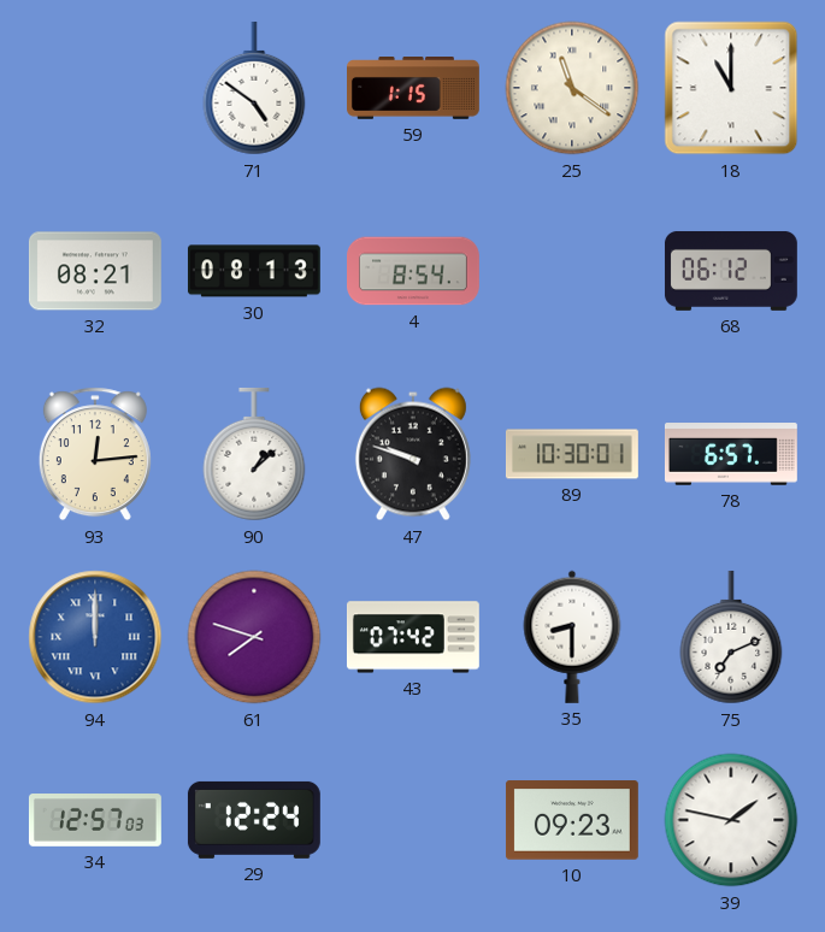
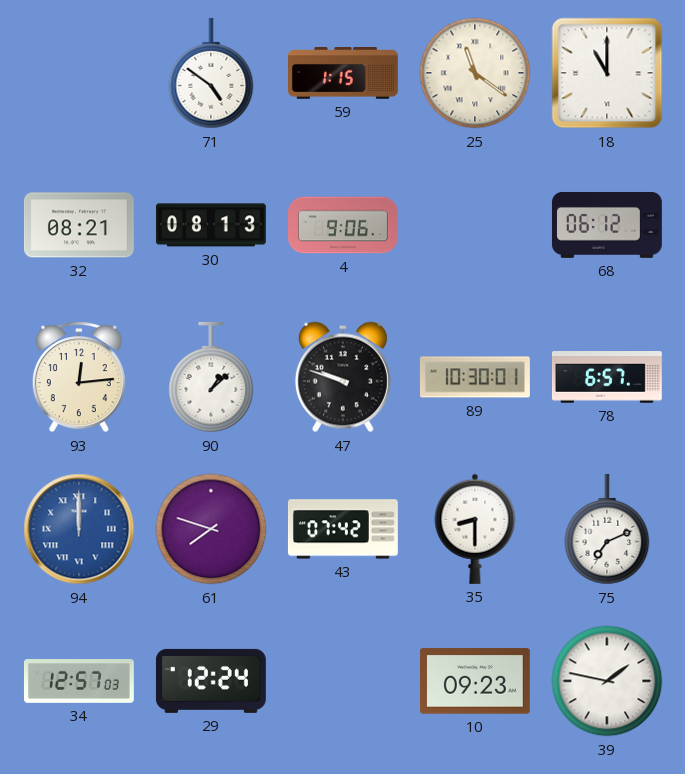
4: 8:54 -> 9:06
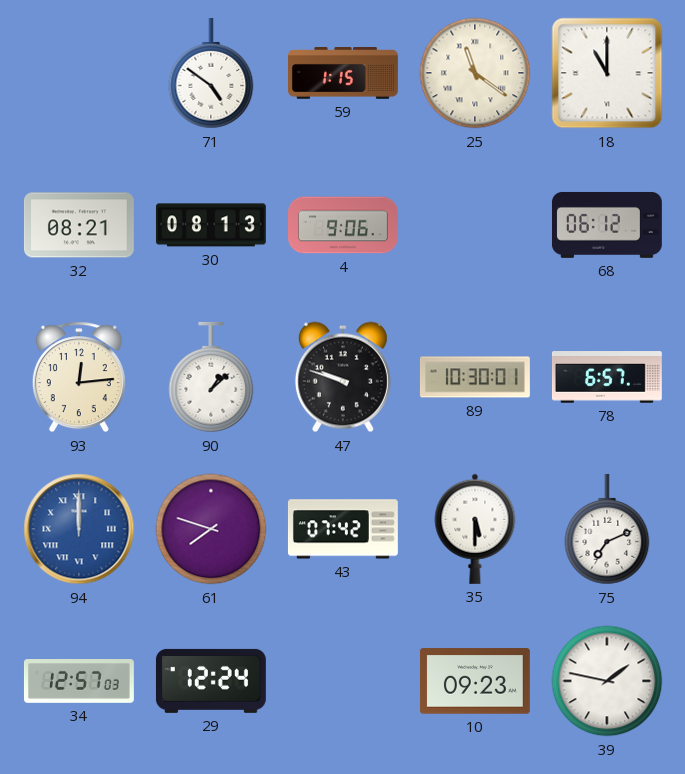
35: 8:30 -> 5:30
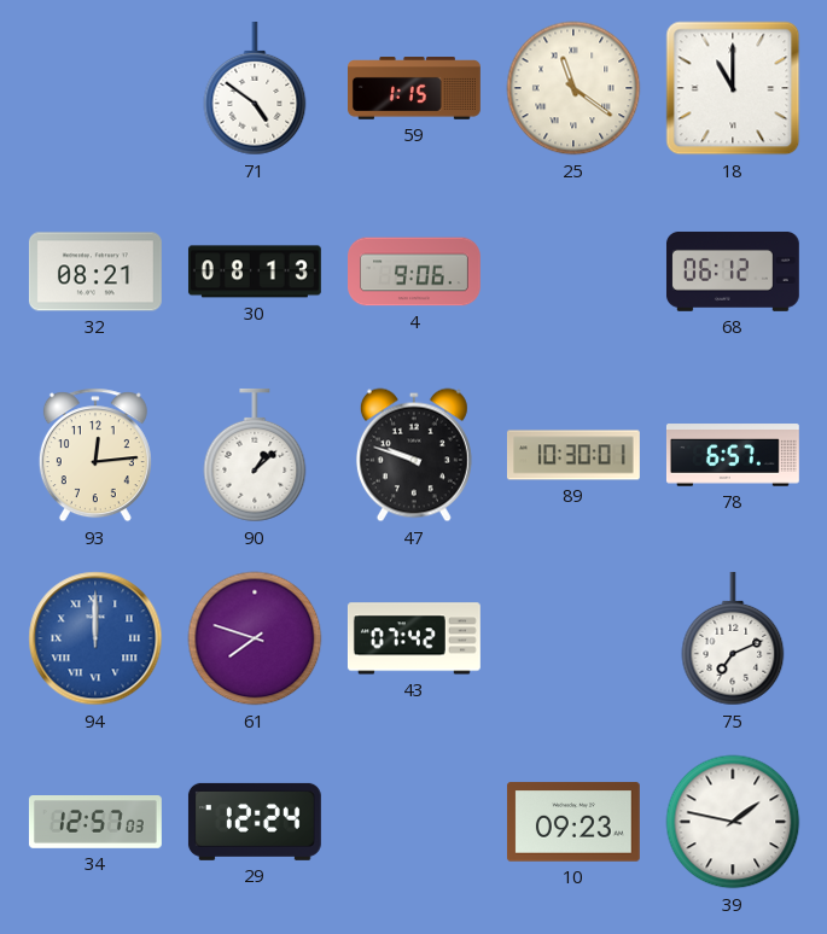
35: 5:30 -> none
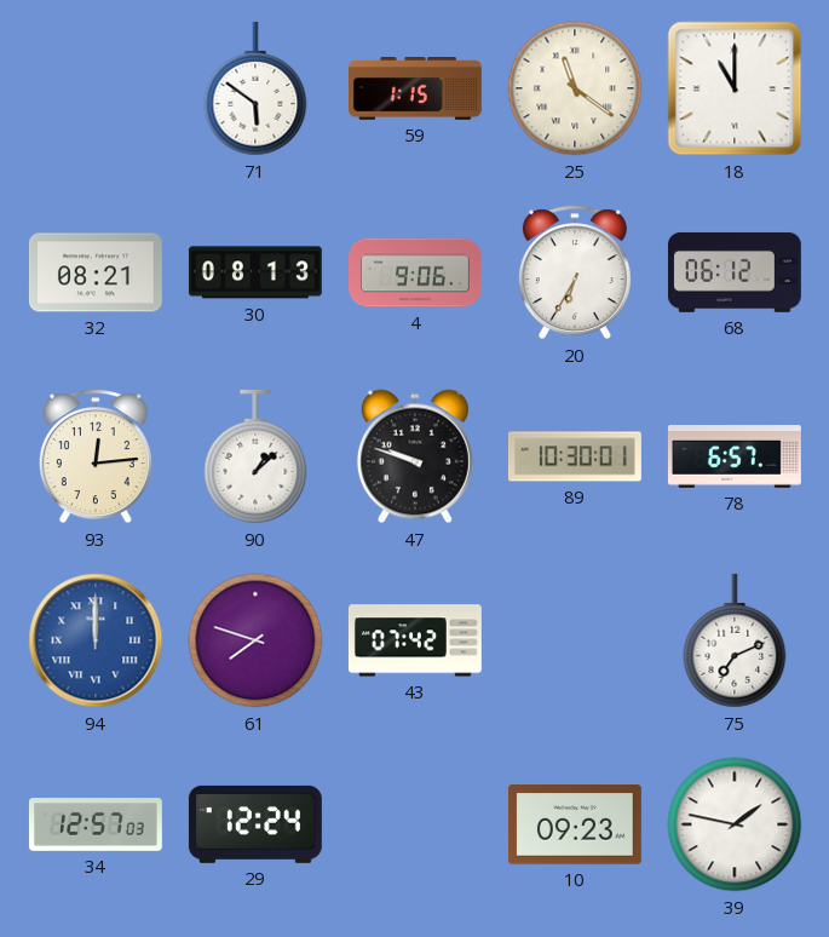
71: 4:51 -> 5:51
20: none -> 6:35
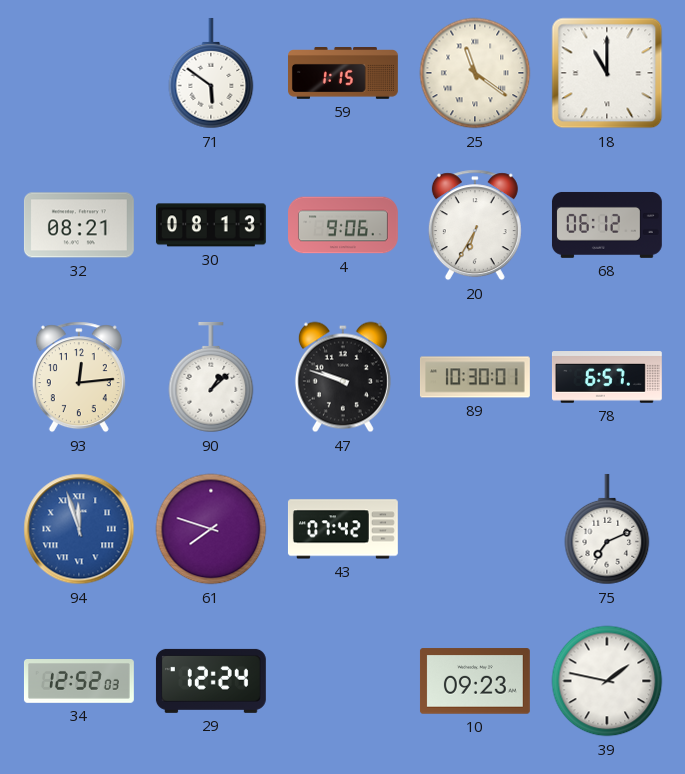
94: 12:00 -> 11:57
34: 12:57 -> 12:52
